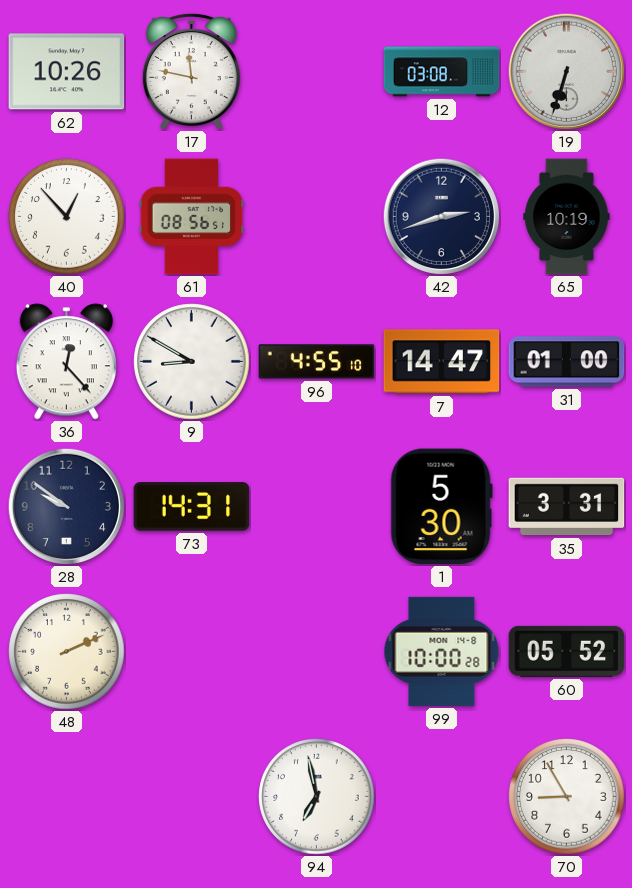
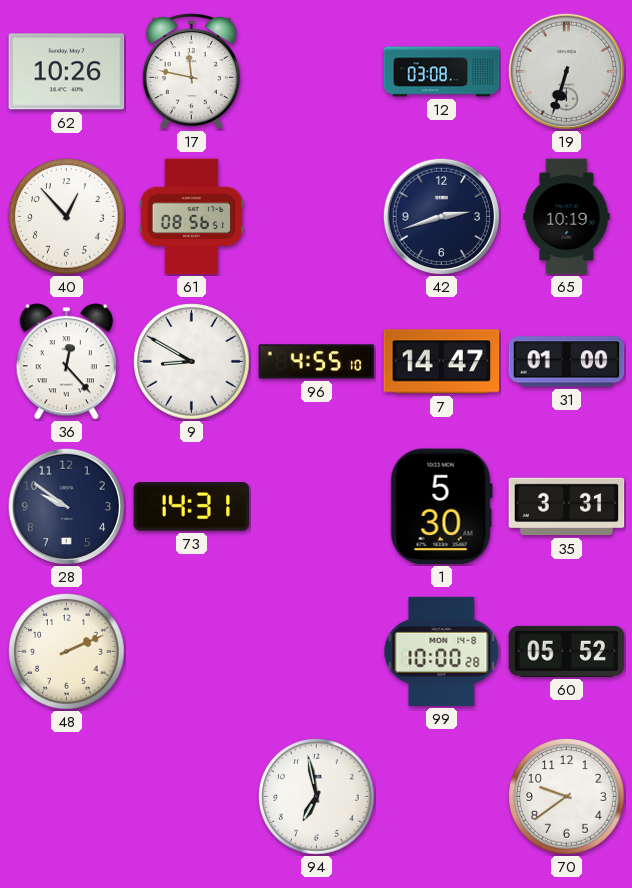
70: 8:55 -> 9:39
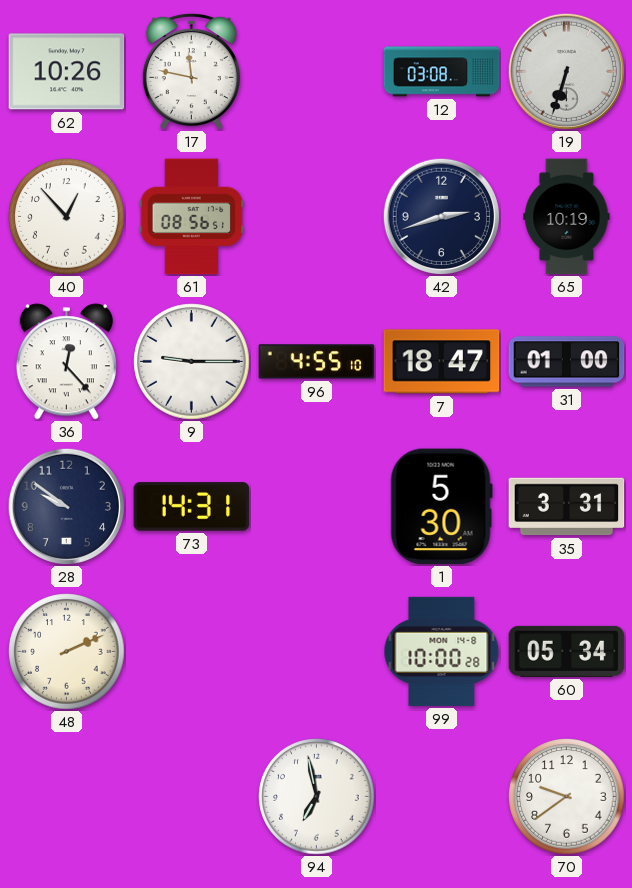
9: 8:50 -> 9:15
7: 14:47 -> 18:47
60: 05:52 -> 05:34
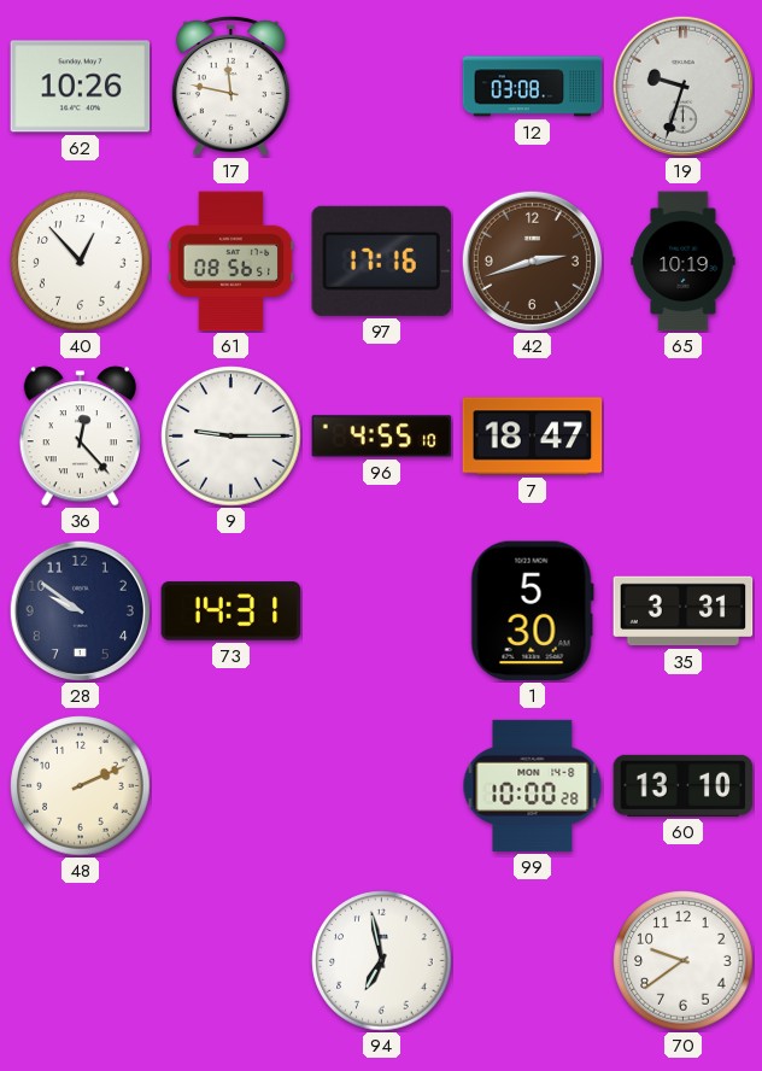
19: 6:33 -> 9:33
97: none -> 17:16
42 dial: navy -> brown
31: 01:00 -> none
60: 05:34 -> 13:10
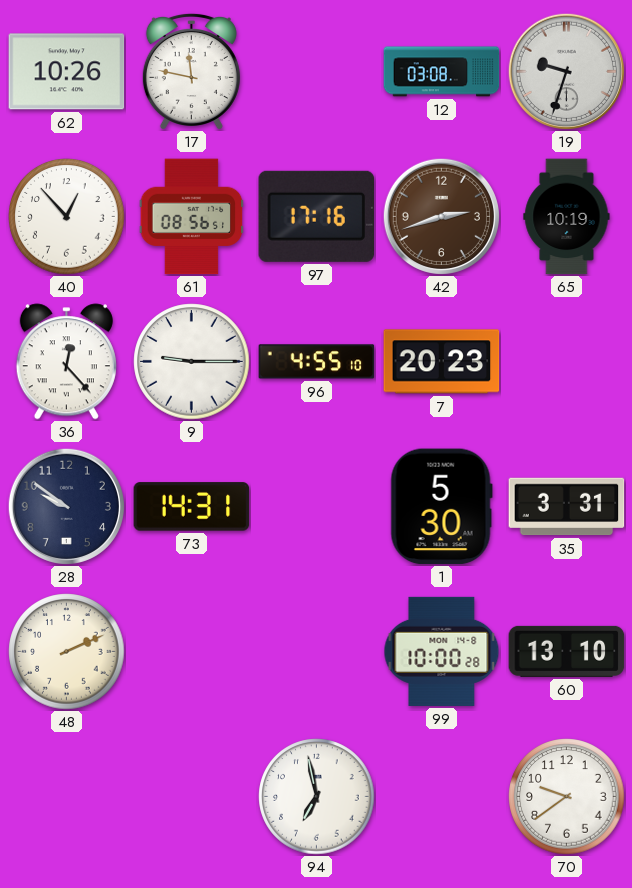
7: 18:47 -> 20:23
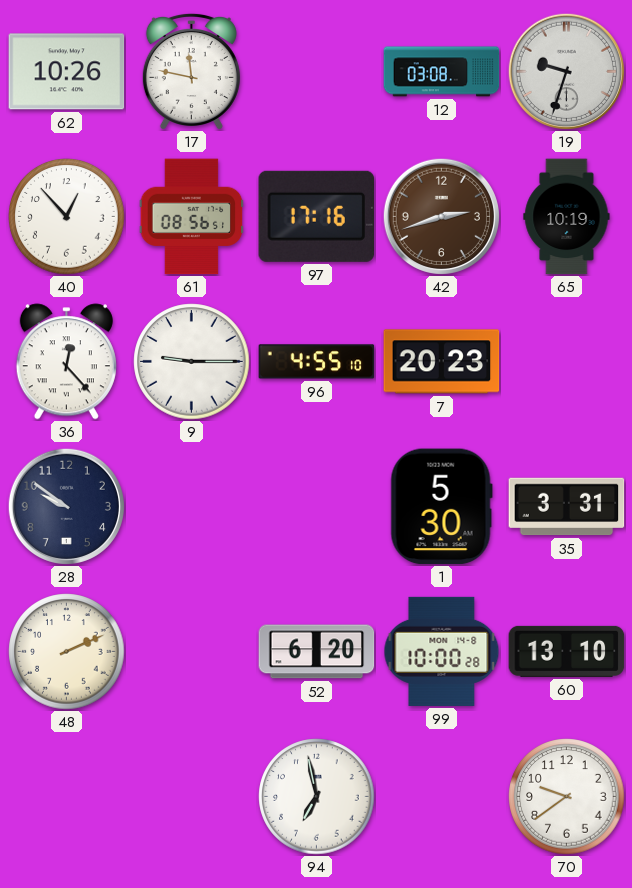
73: 14:31 -> none
52: none -> 6:20
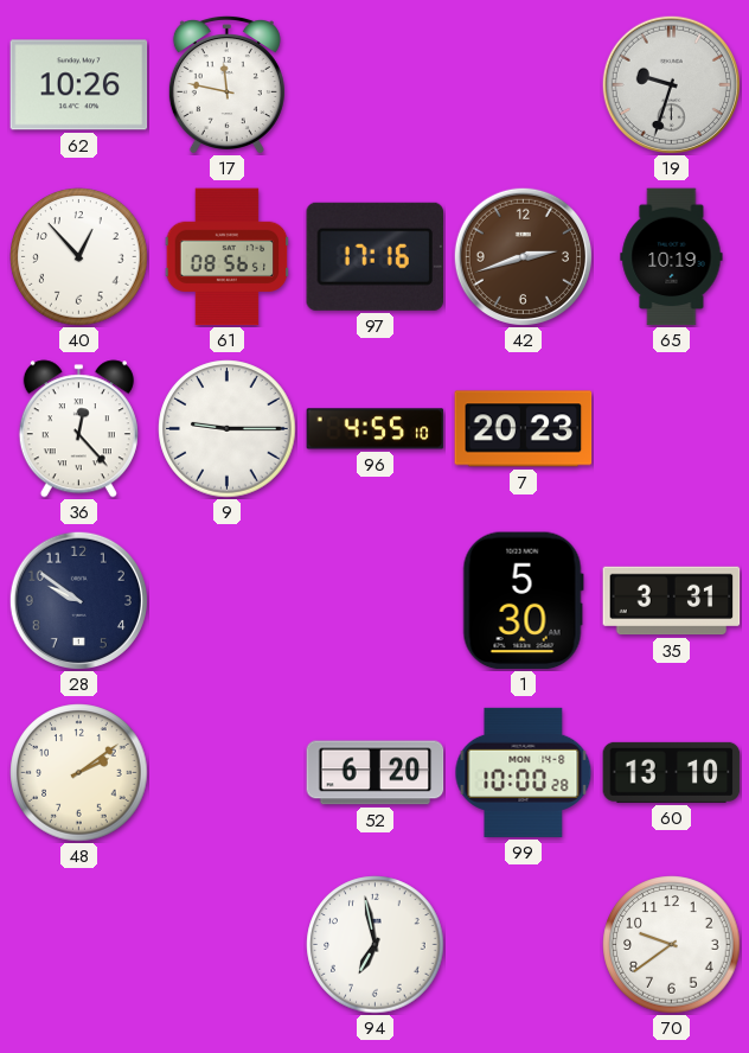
12: 03:08 -> none
48: 2:11 -> 2:09
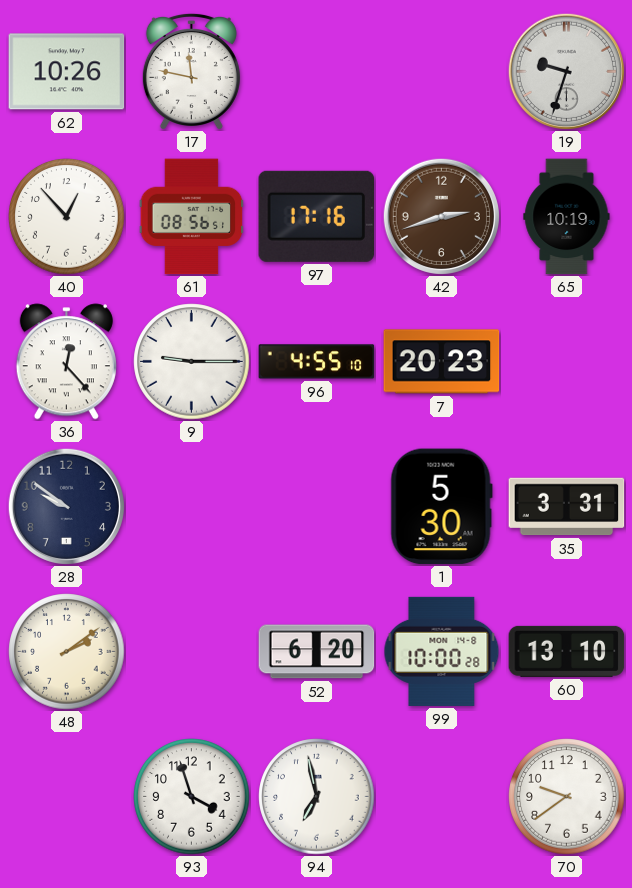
93: none -> 3:57
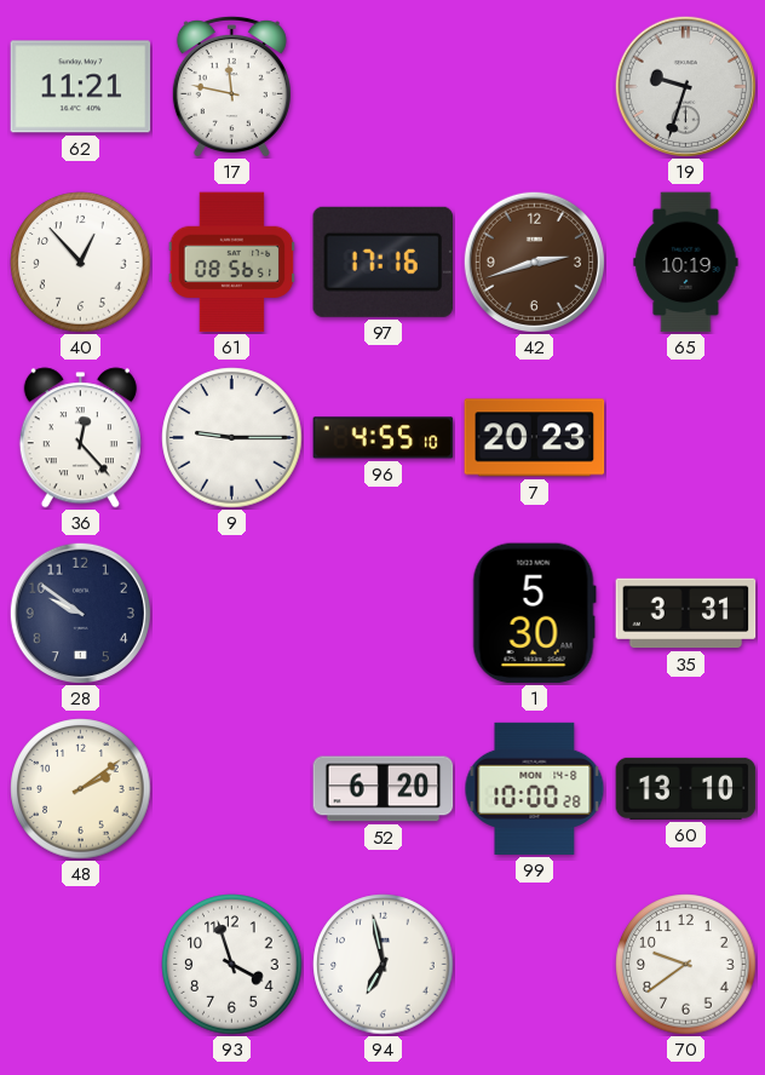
62: 10:26 -> 11:21
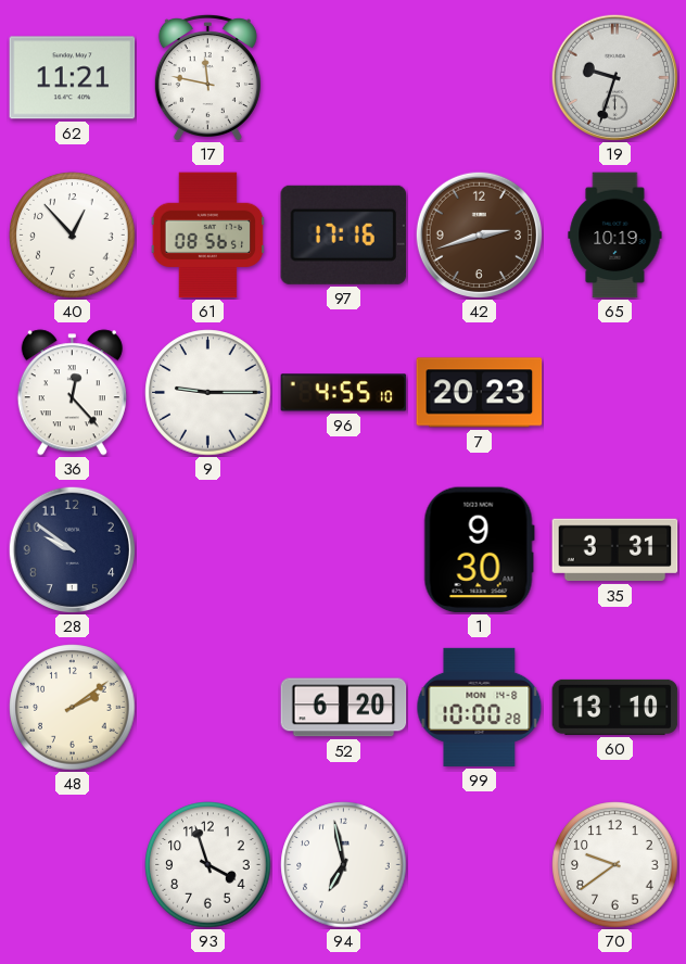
1: 5:30 -> 9:30
